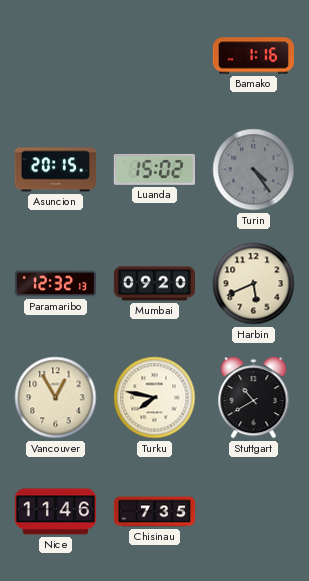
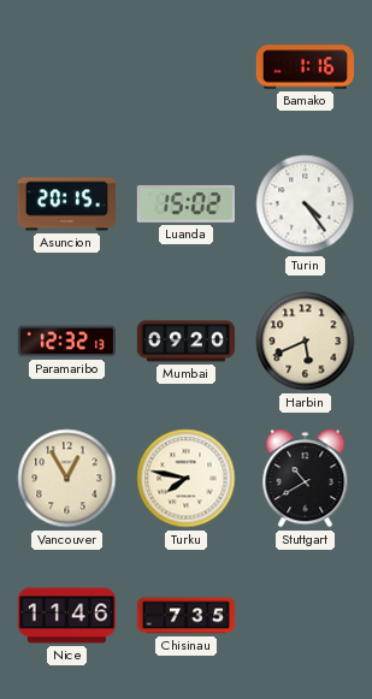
Turin dial: grey -> white
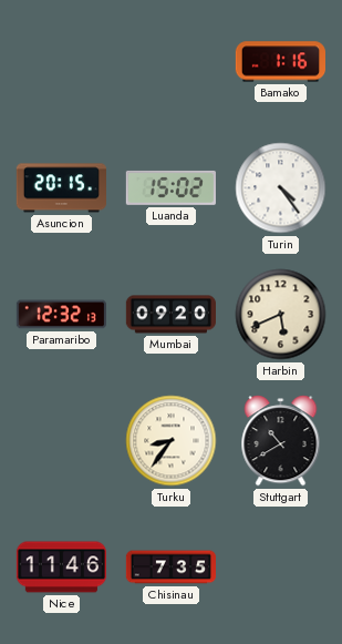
Vancouver: 12:55 -> none
Turku: 7:47 -> 8:36
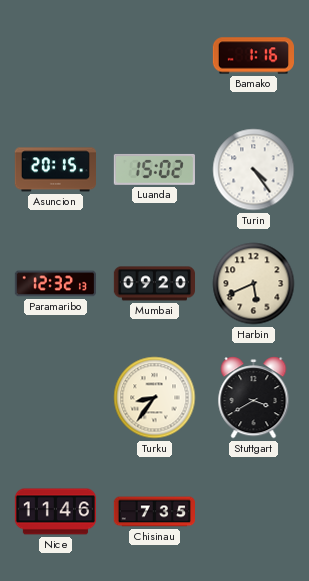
Stuttgart: 10:40 -> 3:40
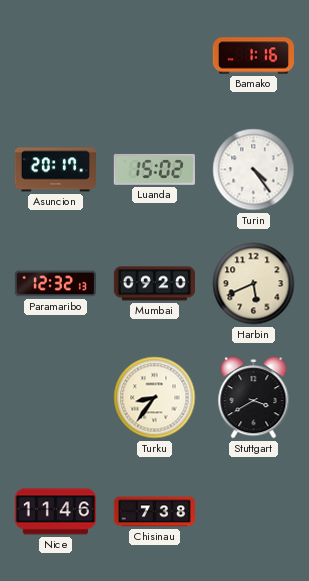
Asuncion: 20:15 -> 20:17
Chisinau: 7:35 -> 7:38
